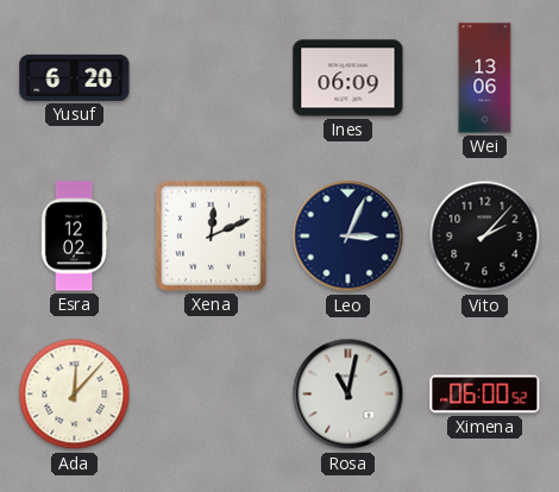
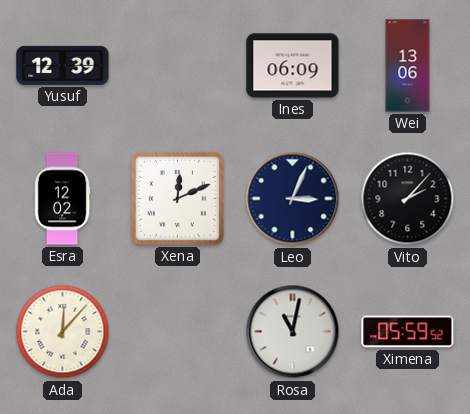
Yusuf: 6:20 -> 12:39
Ximena: 06:00 -> 05:59
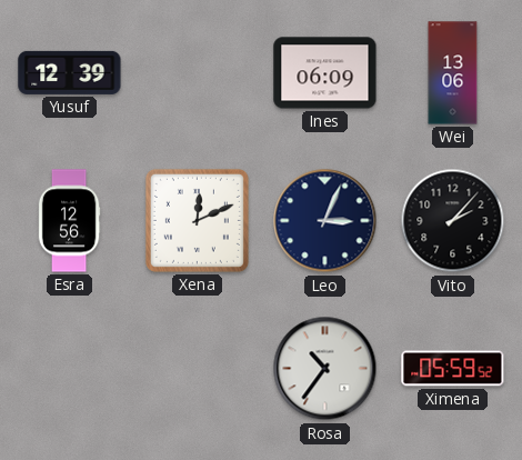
Esra: 12:02 -> 12:56
Ada: 12:07 -> none
Rosa: 11:02 -> 10:36
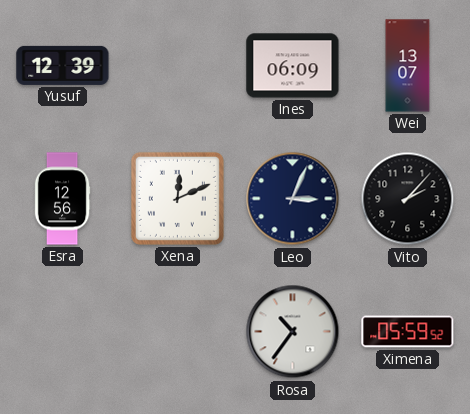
Wei: 13:06 -> 13:07
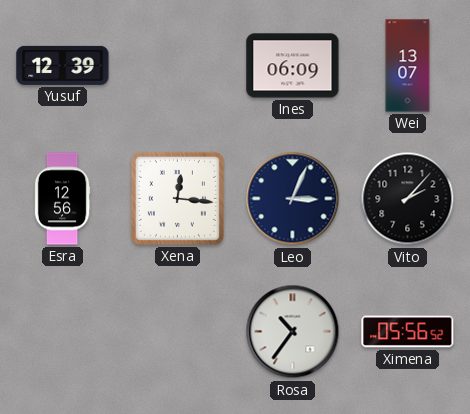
Xena: 12:11 -> 12:16
Ximena: 05:59 -> 05:56
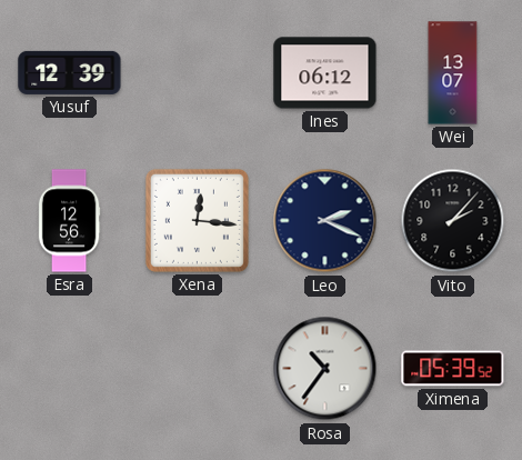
Ines: 06:09 -> 06:12
Leo: 3:04 -> 2:19
Ximena: 05:56 -> 05:39
